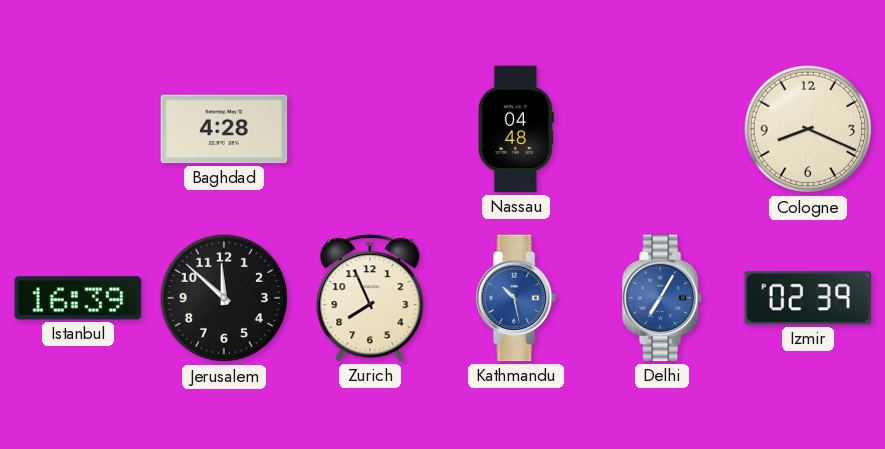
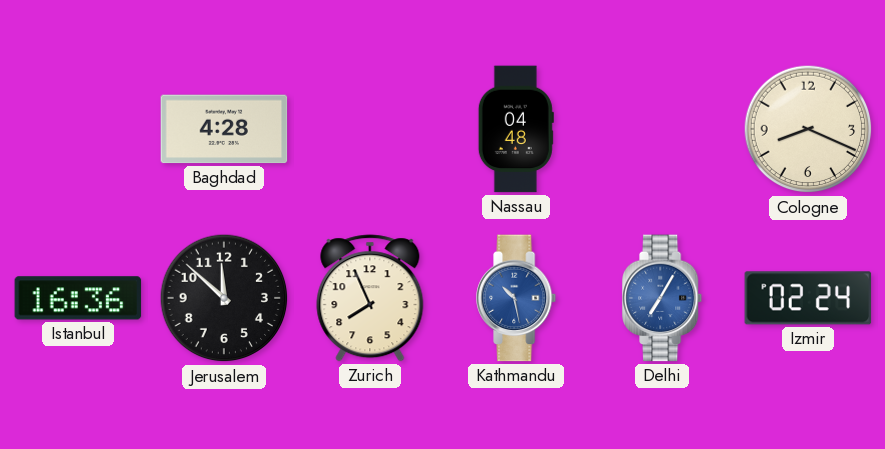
Istanbul: 16:39 -> 16:36
Izmir: 02:39 -> 02:24
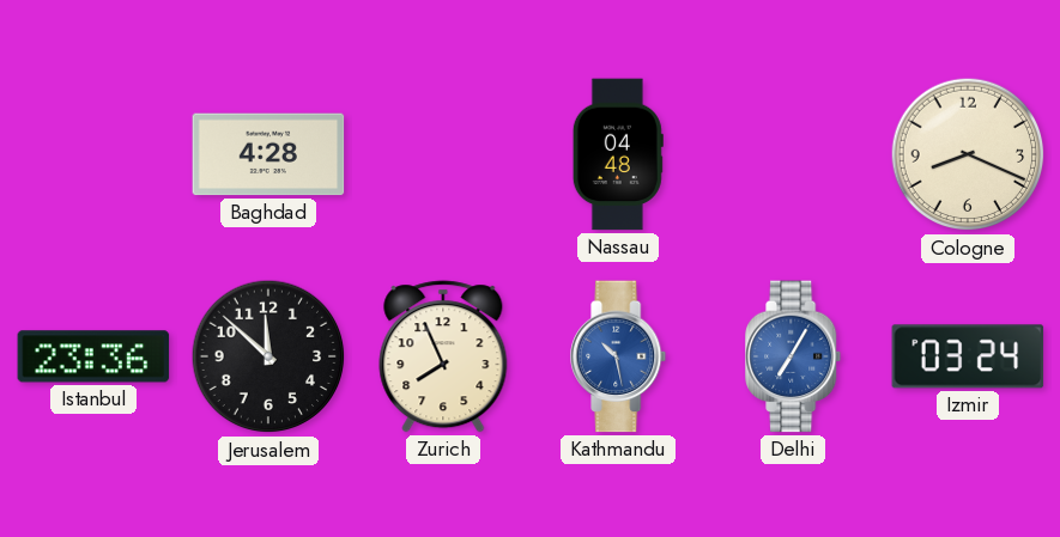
Istanbul: 16:36 -> 23:36
Izmir: 02:24 -> 03:24
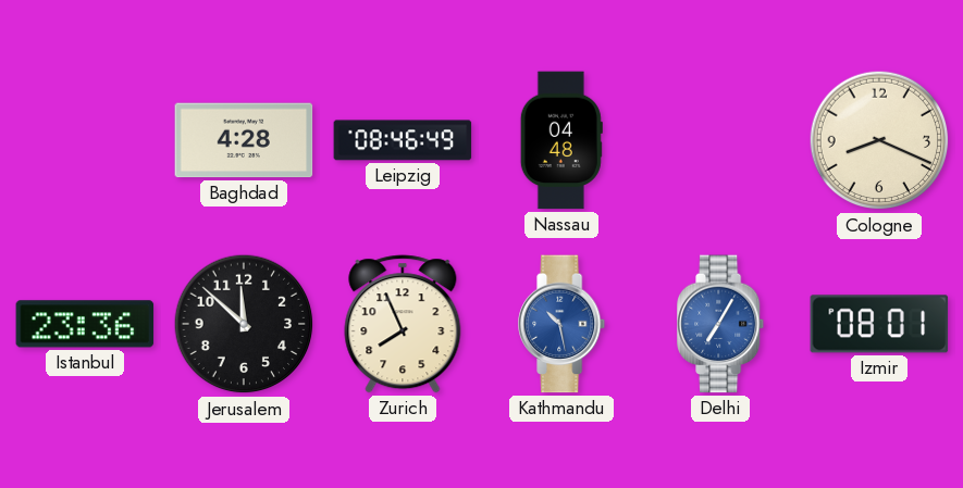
Leipzig: none -> 08:46
Izmir: 03:24 -> 08:01
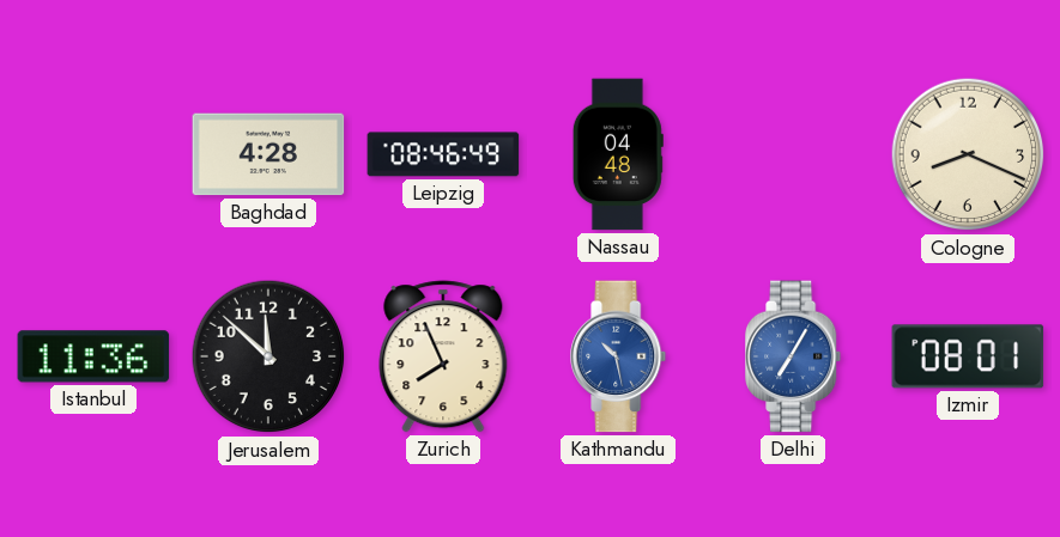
Istanbul: 23:36 -> 11:36
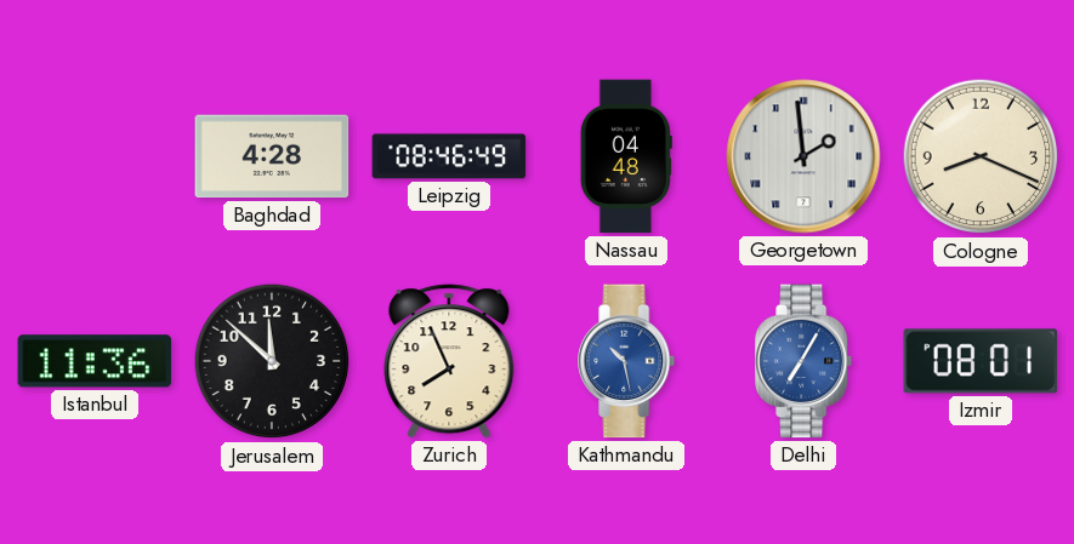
Georgetown: none -> 1:59
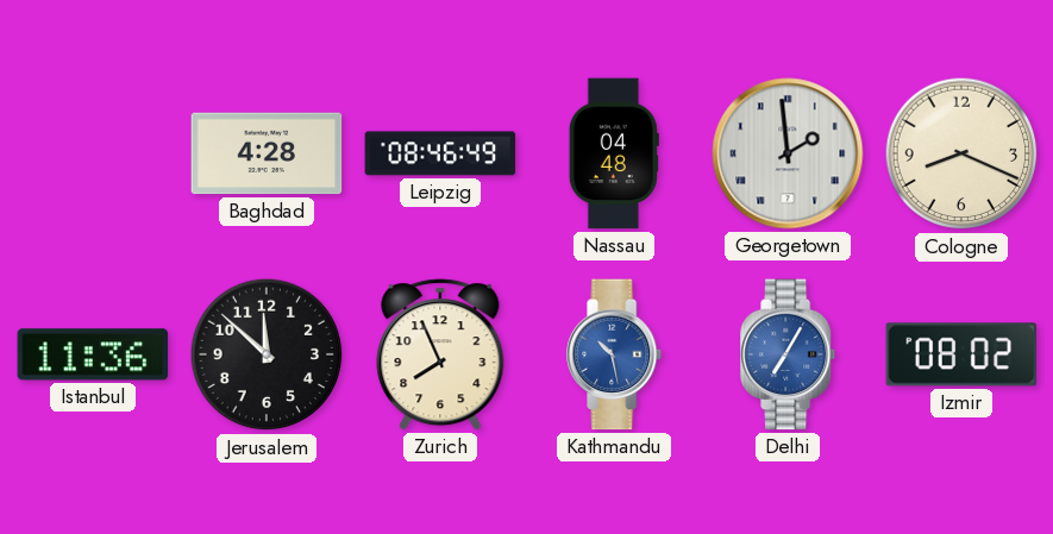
Izmir: 08:01 -> 08:02
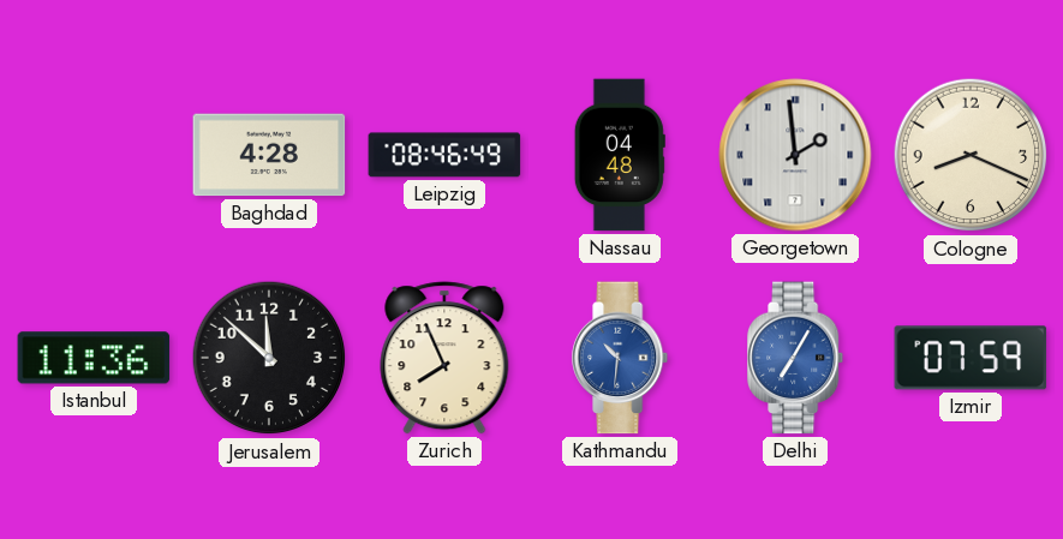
Kathmandu: 10:28 -> 10:31
Izmir: 08:02 -> 07:59
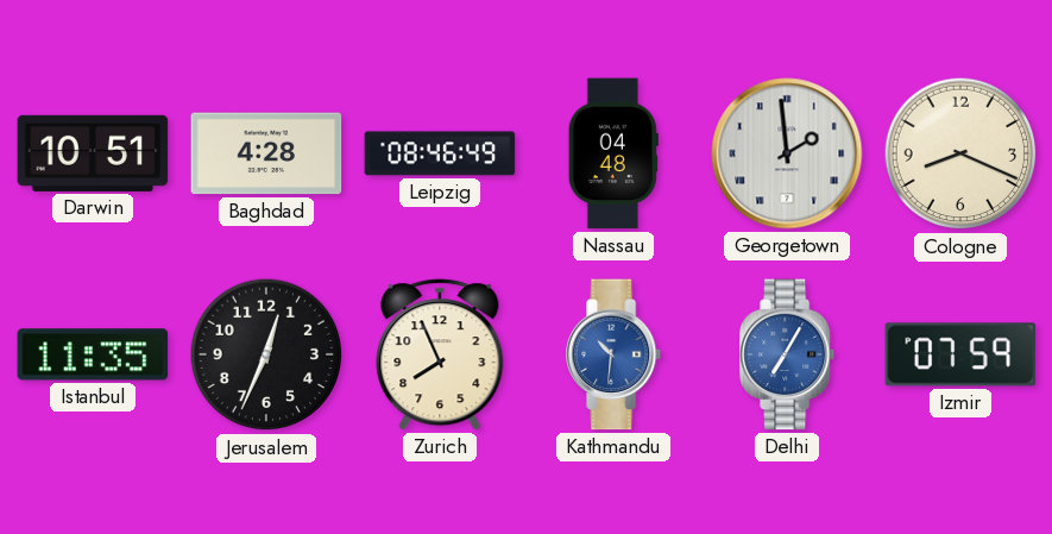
Darwin: none -> 10:51
Istanbul: 11:36 -> 11:35
Jerusalem: 11:52 -> 12:34
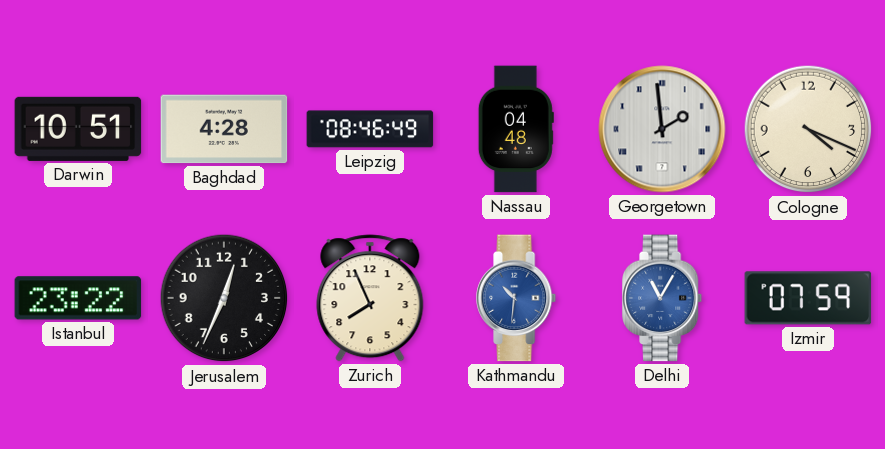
Cologne: 8:19 -> 4:19
Istanbul: 11:35 -> 23:22
Delhi: 7:05 -> 11:05
